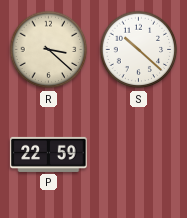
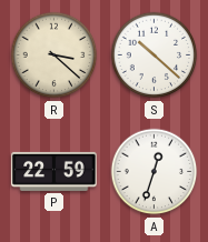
A: none -> 12:33
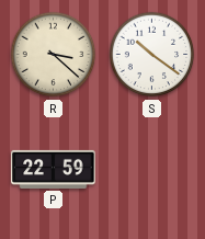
S: 10:22 -> 10:21
A: 12:33 -> none
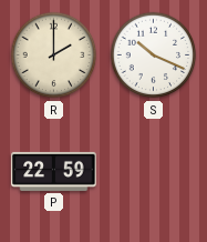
R: 3:22 -> 2:00
S: 10:21 -> 10:19
